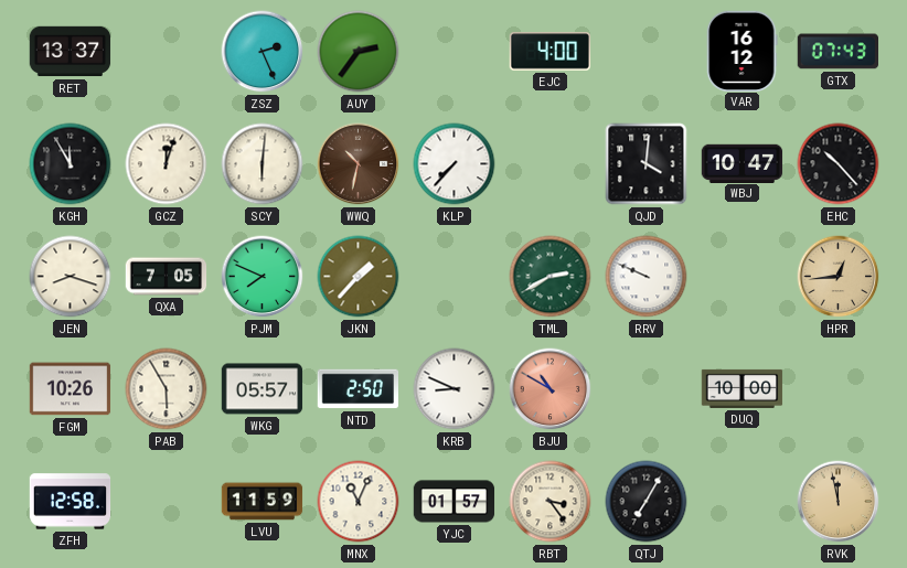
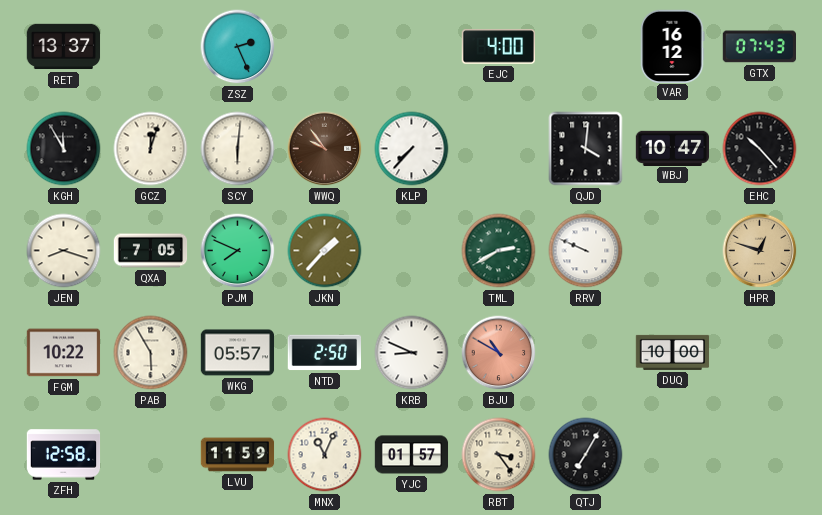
AUY: 2:36 -> none
WWQ: 10:32 -> 9:54
HPR: 12:44 -> 12:48
FGM: 10:26 -> 10:22
RVK: 11:58 -> none
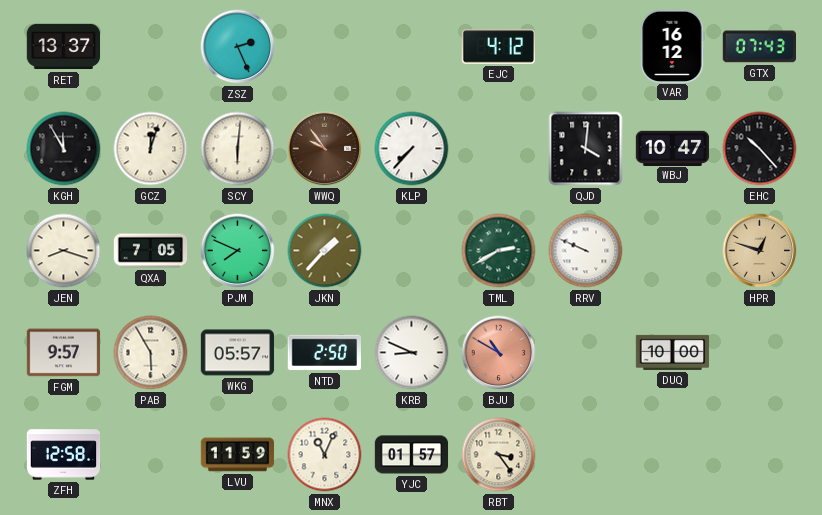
EJC: 4:00 -> 4:12
FGM: 10:22 -> 9:57
QTJ: 7:05 -> none
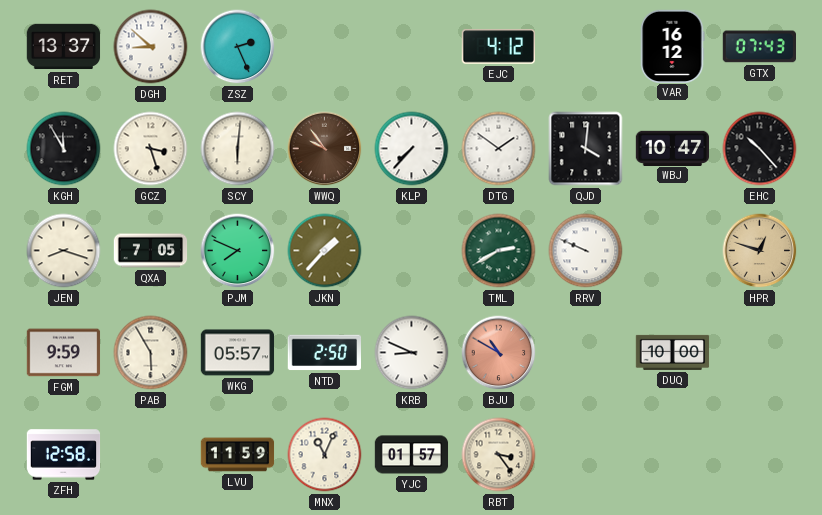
DGH: none -> 8:52
GCZ: 12:03 -> 3:27
DTG: none -> 1:51
FGM: 9:57 -> 9:59
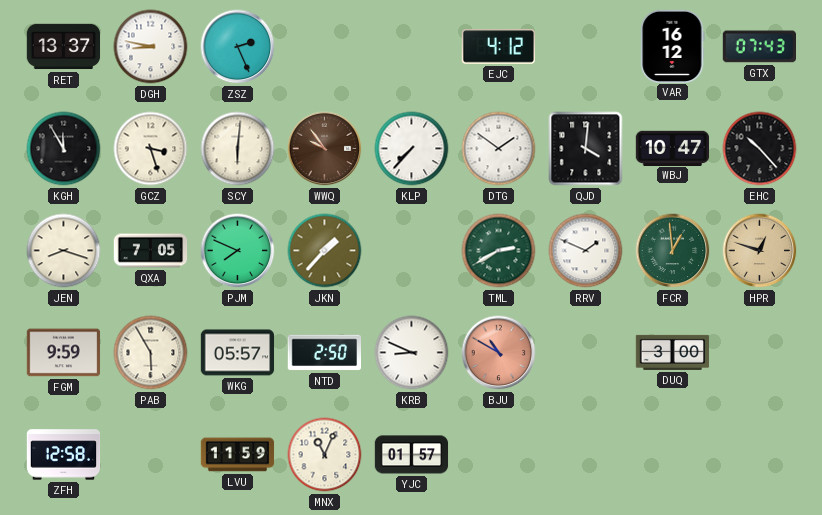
DGH: 8:52 -> 8:47
RRV: 9:49 -> 1:49
FCR: none -> 12:59
DUQ: 10:00 -> 3:00
RBT: 3:24 -> none
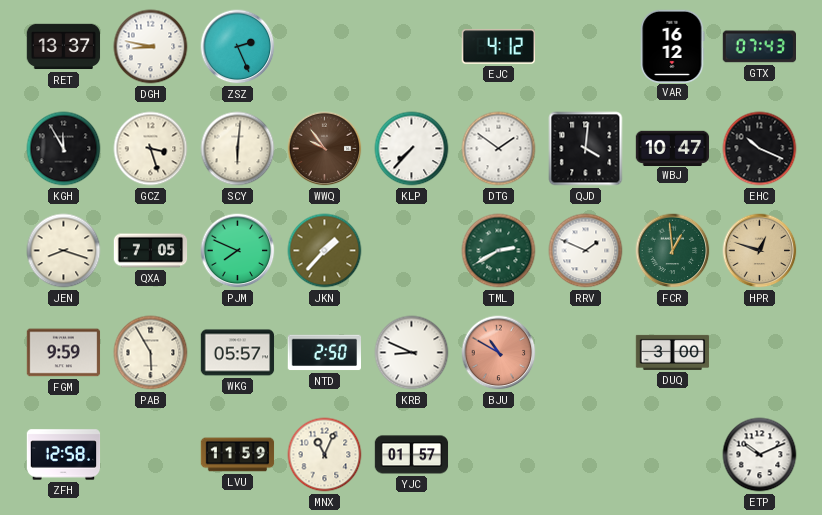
EHC: 10:23 -> 10:19
ETP: none -> 10:11
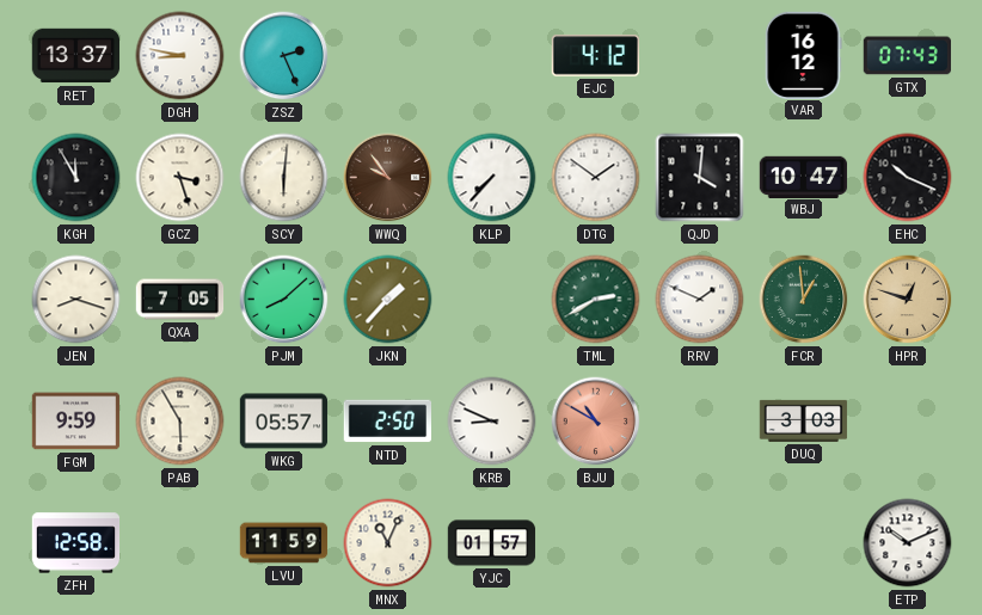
PJM: 7:49 -> 8:08
DUQ: 3:00 -> 3:03
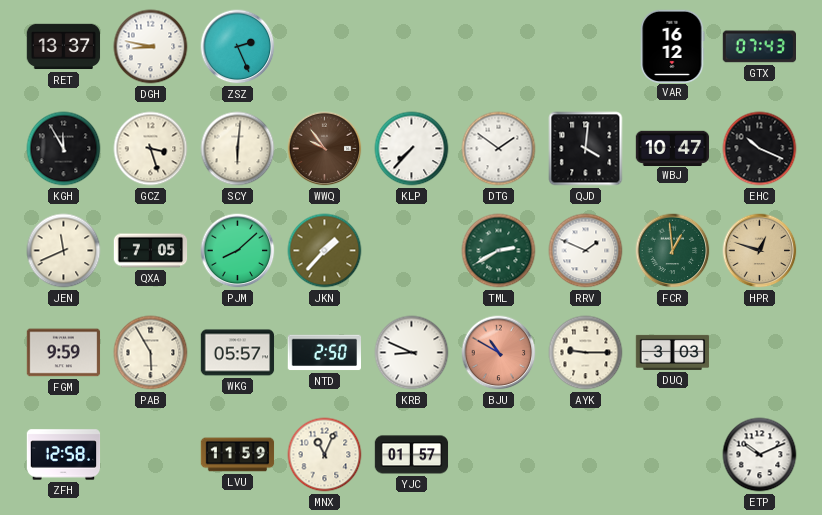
EJC: 4:12 -> none
JEN: 8:18 -> 11:41
AYK: none -> 9:15
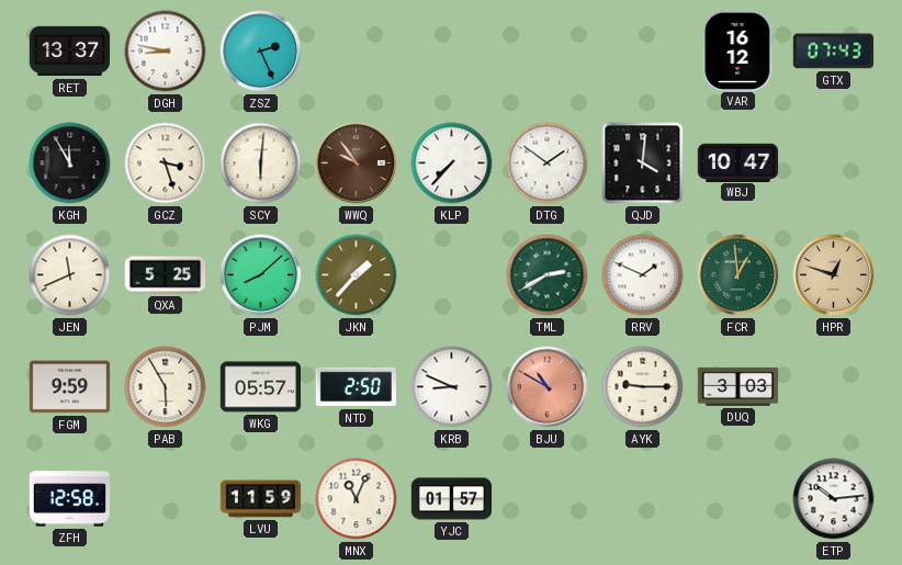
EHC: 10:19 -> none
QXA: 7:05 -> 5:25
ETP: 10:11 -> 10:14
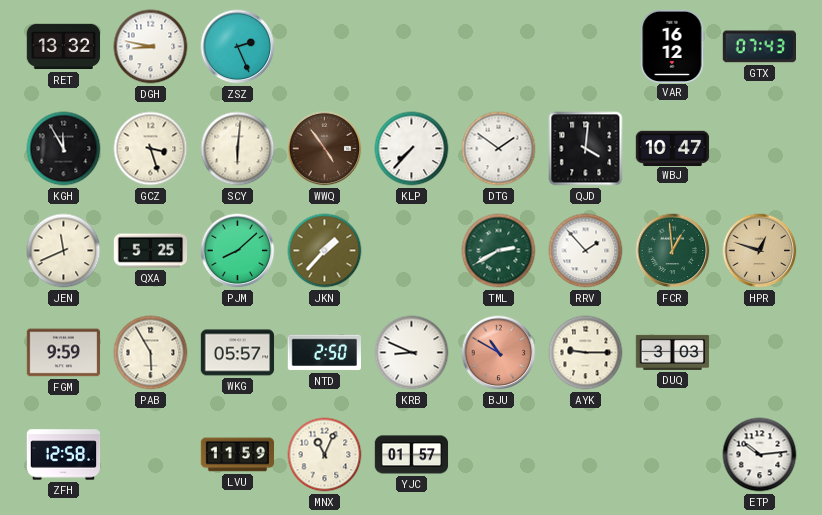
RET: 13:37 -> 13:32
WWQ: 9:54 -> 4:54
RRV: 1:49 -> 1:53
